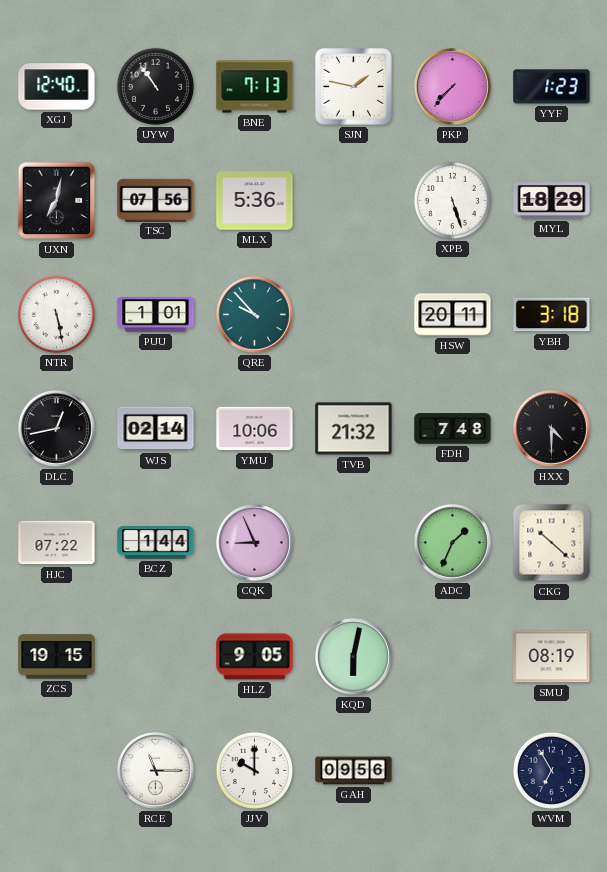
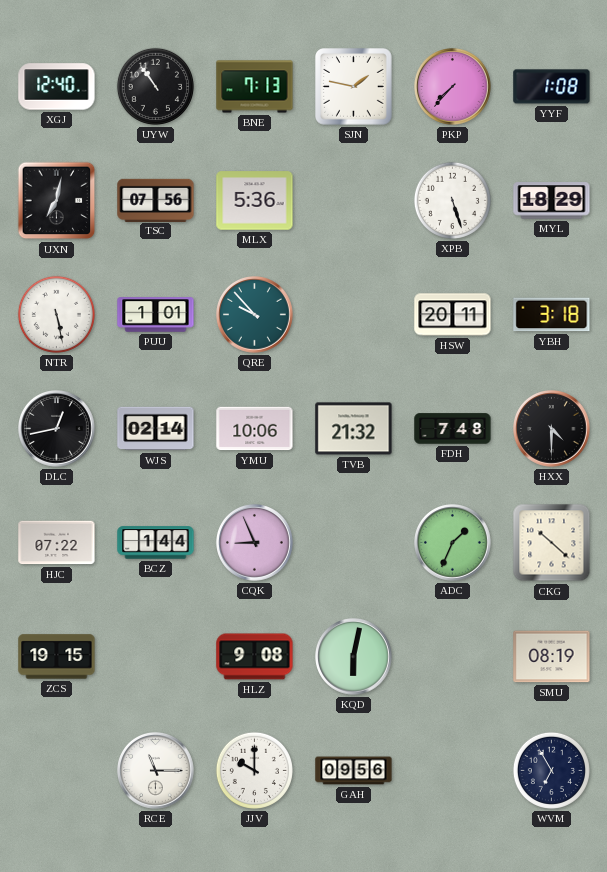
YYF: 1:23 -> 1:08
HLZ: 9:05 -> 9:08
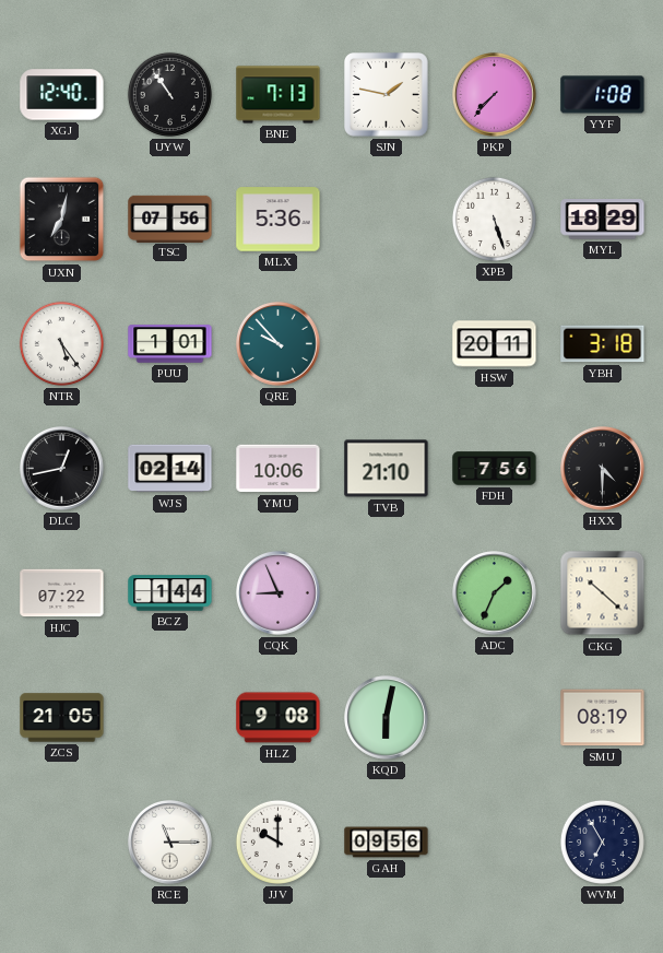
NTR: 5:28 -> 5:24
TVB: 21:32 -> 21:10
FDH: 7:48 -> 7:56
ZCS: 19:15 -> 21:05
